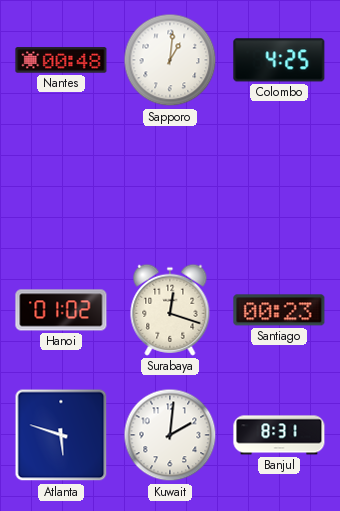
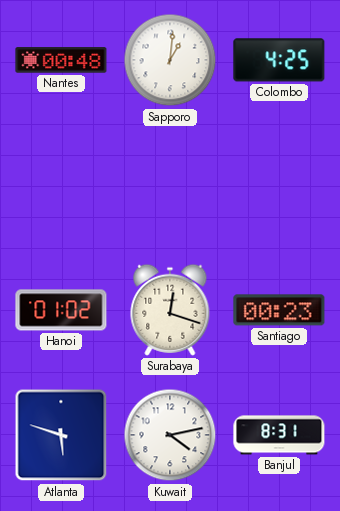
Kuwait: 2:01 -> 4:13
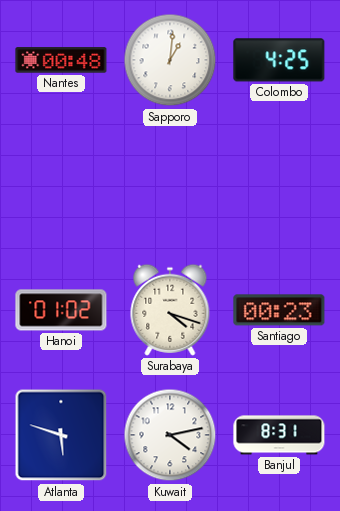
Surabaya: 12:18 -> 4:18
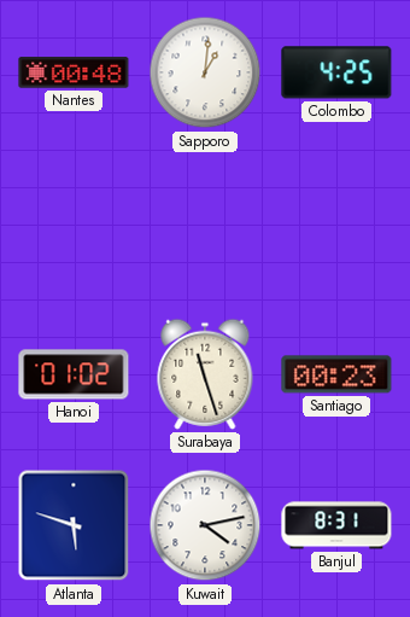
Surabaya: 4:18 -> 11:27
